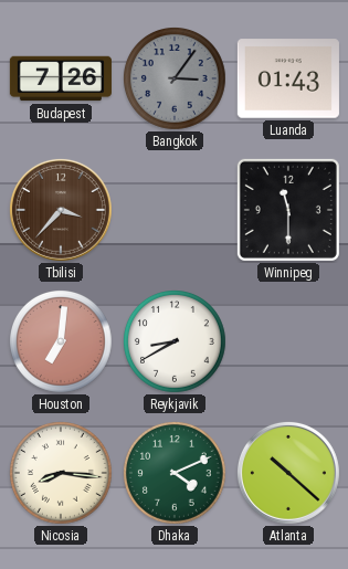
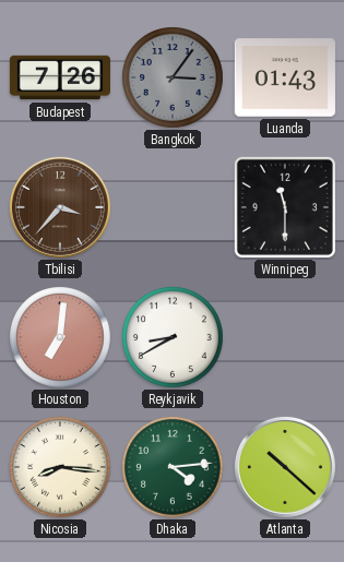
Dhaka: 4:11 -> 4:14
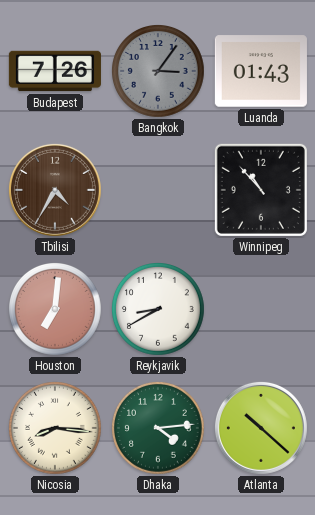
Tbilisi: 3:37 -> 4:35
Winnipeg: 11:30 -> 10:53
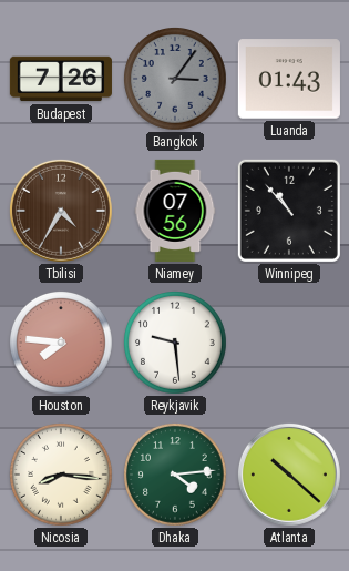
Niamey: none -> 07:56
Houston: 7:01 -> 7:46
Reykjavik: 8:40 -> 9:29
